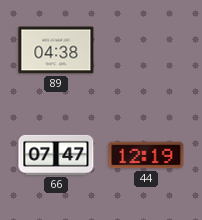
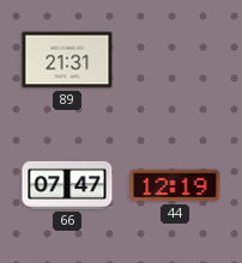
89: 04:38 -> 21:31
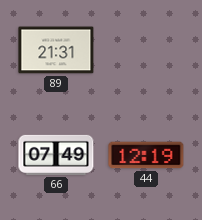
66: 07:47 -> 07:49
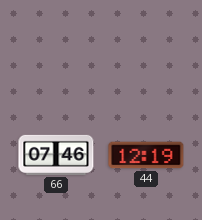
89: 21:31 -> none
66: 07:49 -> 07:46
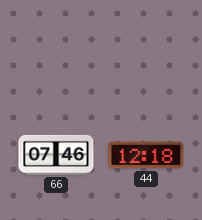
44: 12:19 -> 12:18
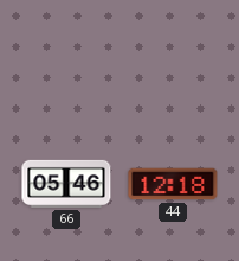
66: 07:46 -> 05:46
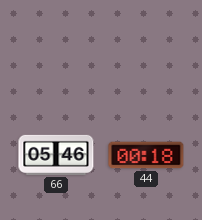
44: 12:18 -> 00:18
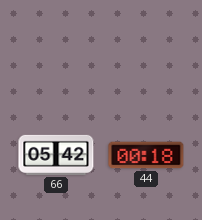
66: 05:46 -> 05:42
